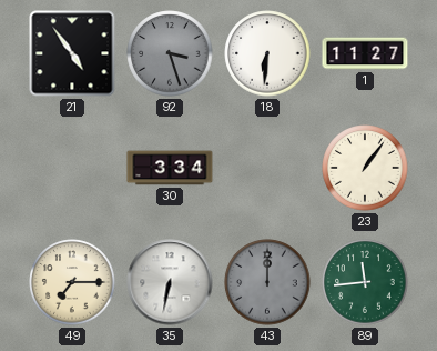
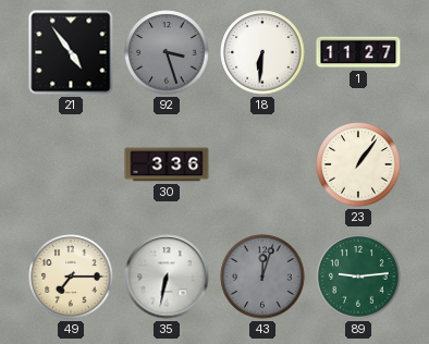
30: 3:34 -> 3:36
43: 12:00 -> 12:03
89: 11:44 -> 9:14
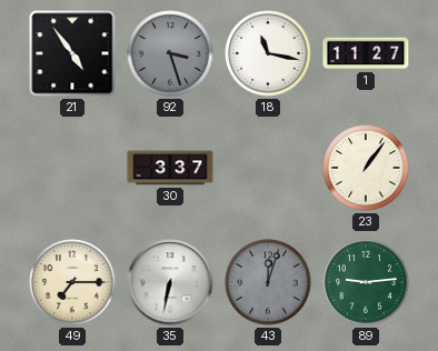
18: 6:31 -> 11:17
30: 3:36 -> 3:37
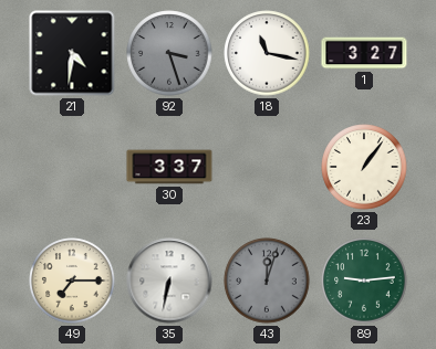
21: 4:54 -> 4:31
1: 11:27 -> 3:27
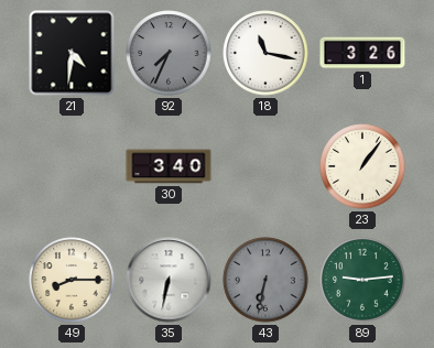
92: 3:27 -> 7:34
1: 3:27 -> 3:26
30: 3:37 -> 3:40
49: 7:15 -> 8:15
43: 12:03 -> 6:32
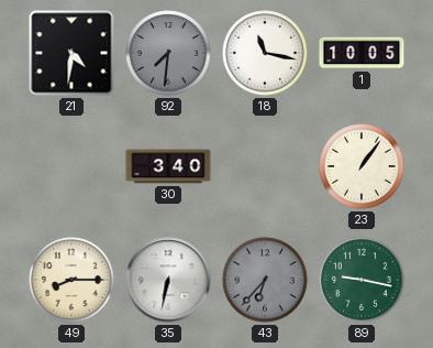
92: 7:34 -> 7:31
1: 3:26 -> 10:05
43: 6:32 -> 6:37
89: 9:14 -> 9:17
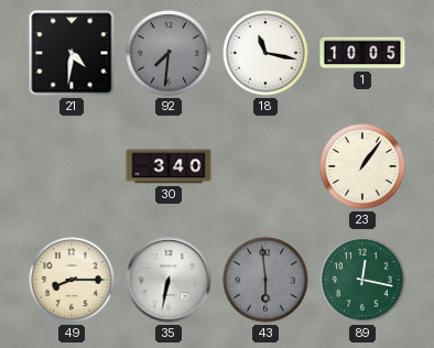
43: 6:37 -> 5:59
89: 9:17 -> 12:17
